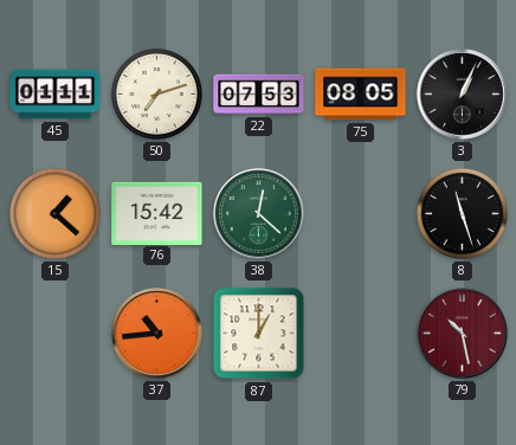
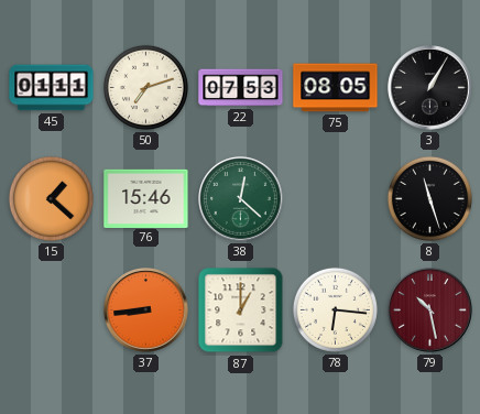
3: 1:04 -> 1:05
76: 15:42 -> 15:46
37: 10:44 -> 8:44
78: none -> 6:16
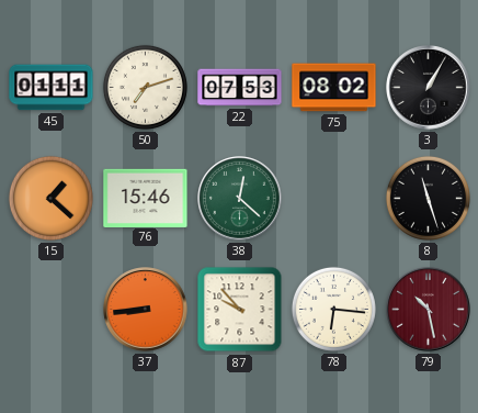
75: 08:05 -> 08:02
87: 1:00 -> 9:53
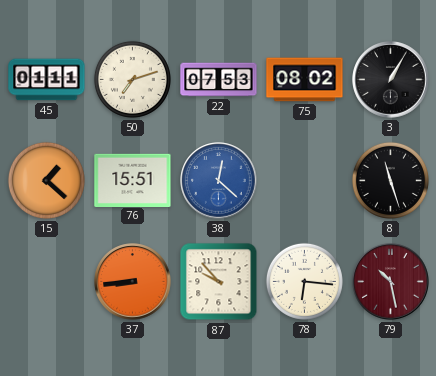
76: 15:46 -> 15:51
38 dial: green -> blue
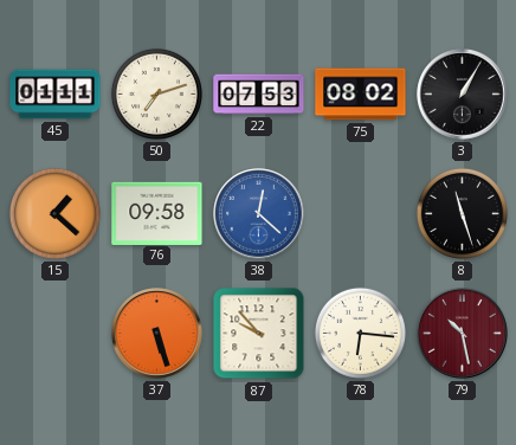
76: 15:51 -> 09:58
37: 8:44 -> 5:27
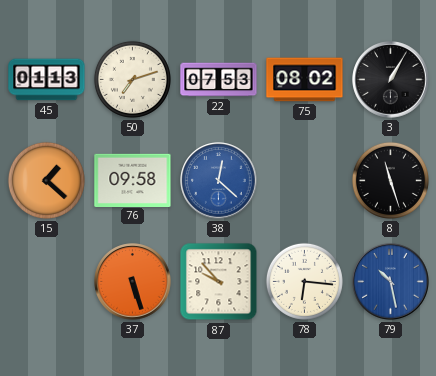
45: 01:11 -> 01:13
79 dial: burgundy -> blue
